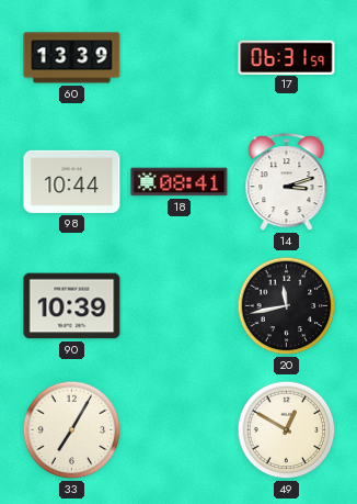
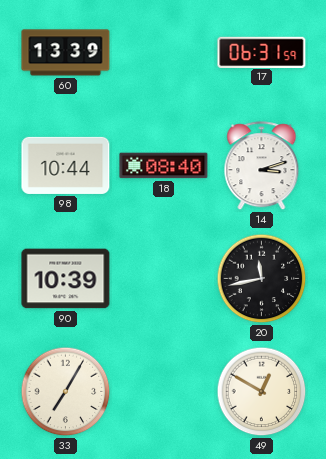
18: 08:41 -> 08:40
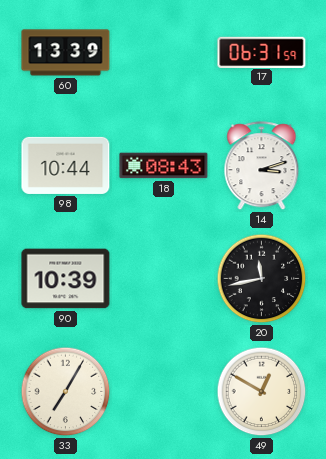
18: 08:40 -> 08:43
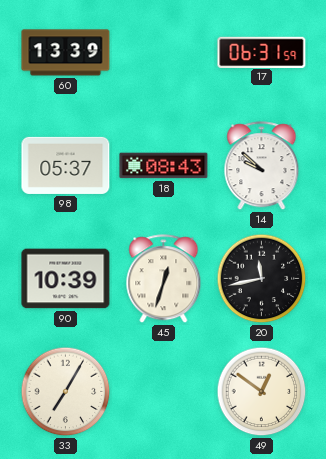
98: 10:44 -> 05:37
14: 3:12 -> 9:52
45: none -> 12:33
49: 12:50 -> 12:51
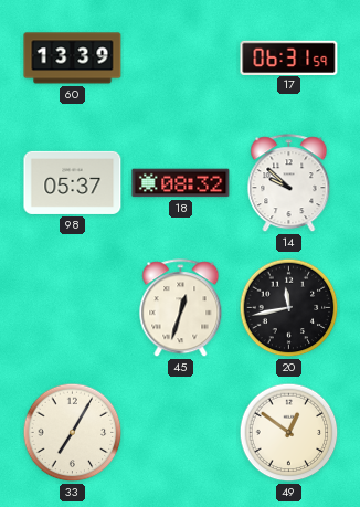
18: 08:43 -> 08:32
90: 10:39 -> none
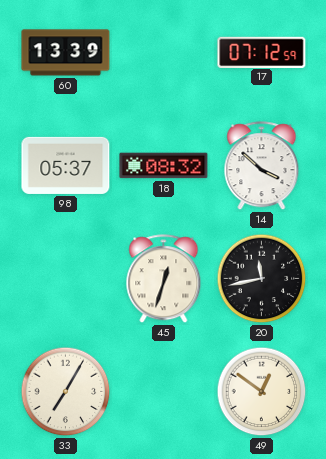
17: 06:31 -> 07:12
14: 9:52 -> 3:52
